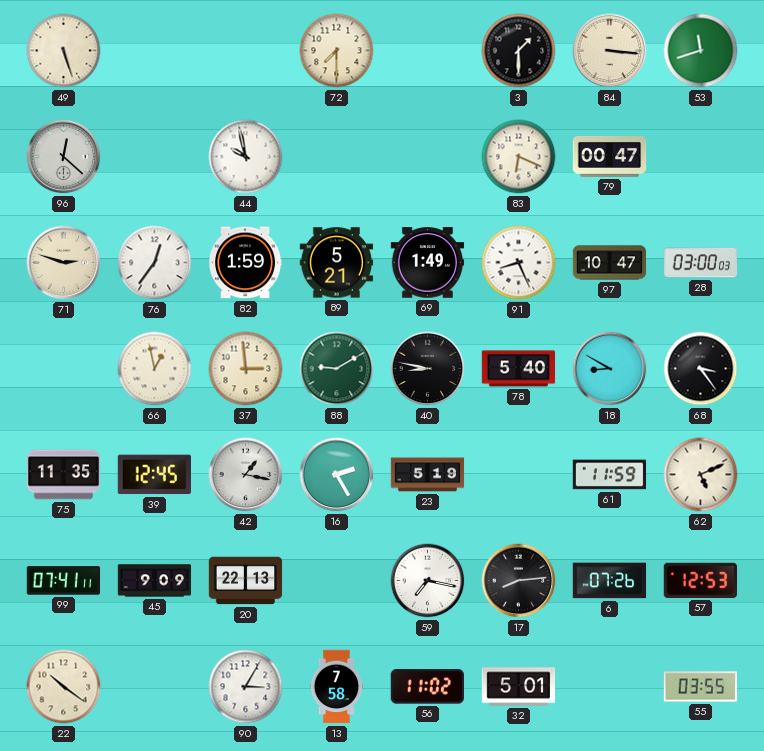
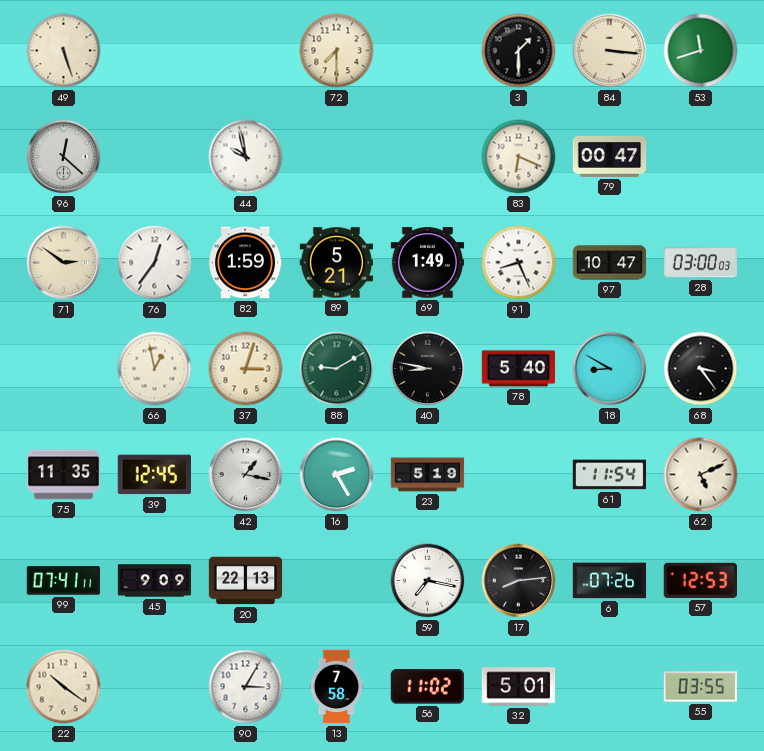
71: 2:48 -> 2:51
37: 2:59 -> 3:03
61: 11:59 -> 11:54
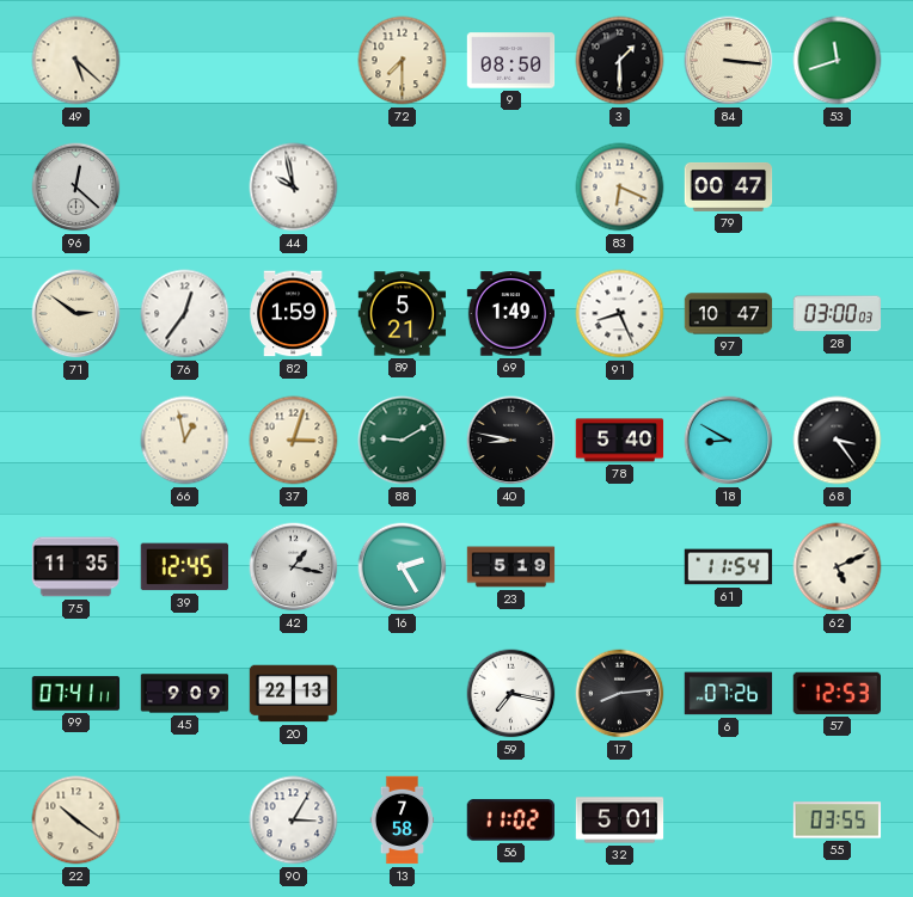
49: 5:27 -> 5:22
9: none -> 08:50
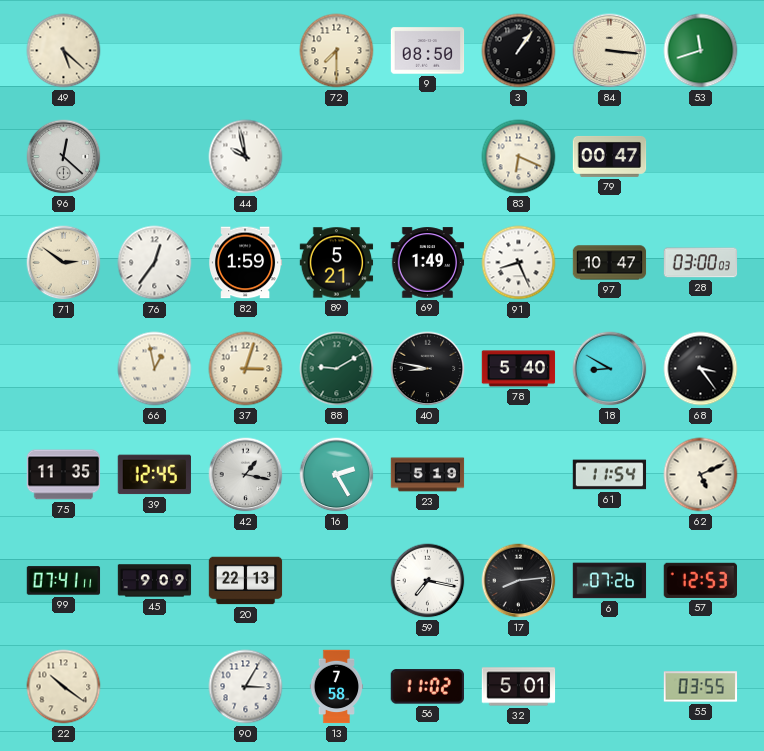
3: 1:30 -> 1:06
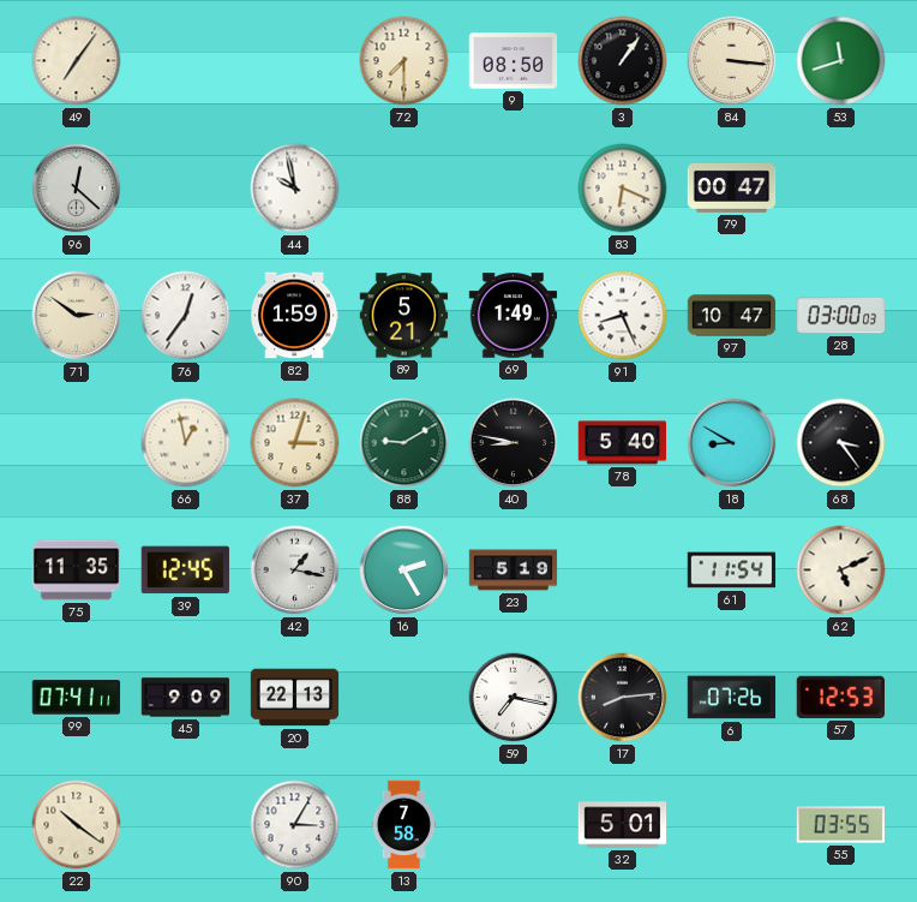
49: 5:22 -> 7:06
56: 11:02 -> none
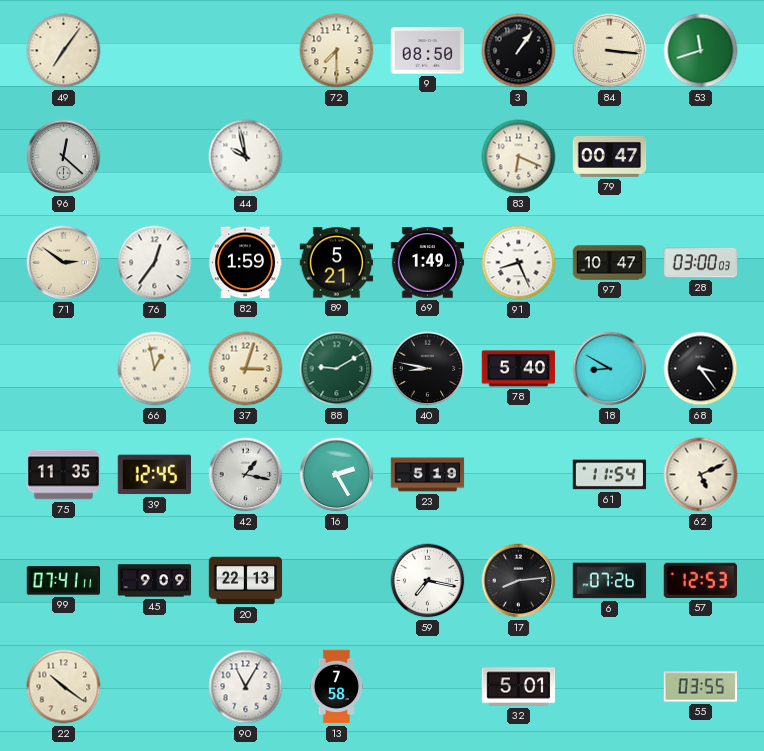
90: 3:05 -> 11:05
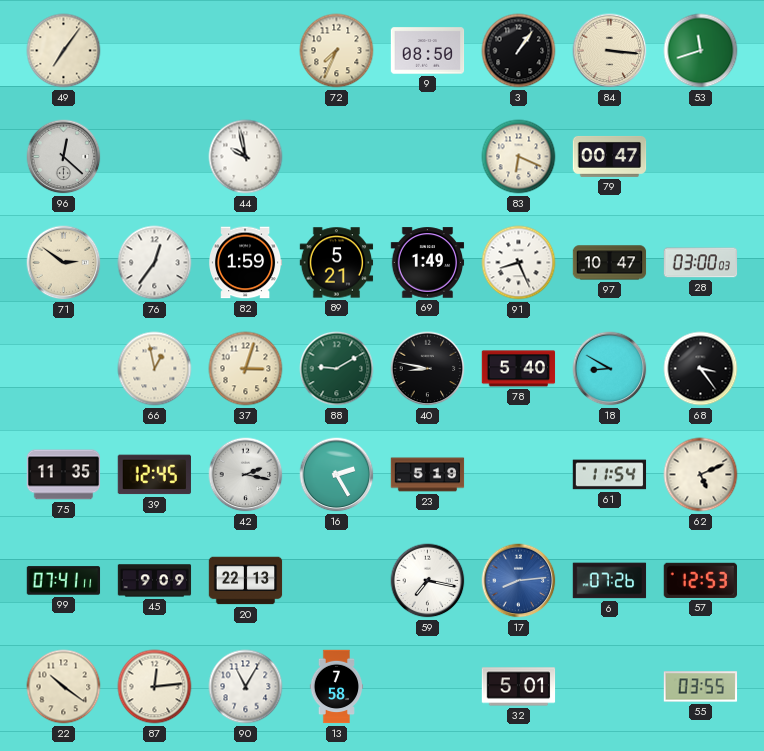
72: 7:30 -> 7:34
42: 1:17 -> 2:17
17 dial: black -> blue
87: none -> 12:14
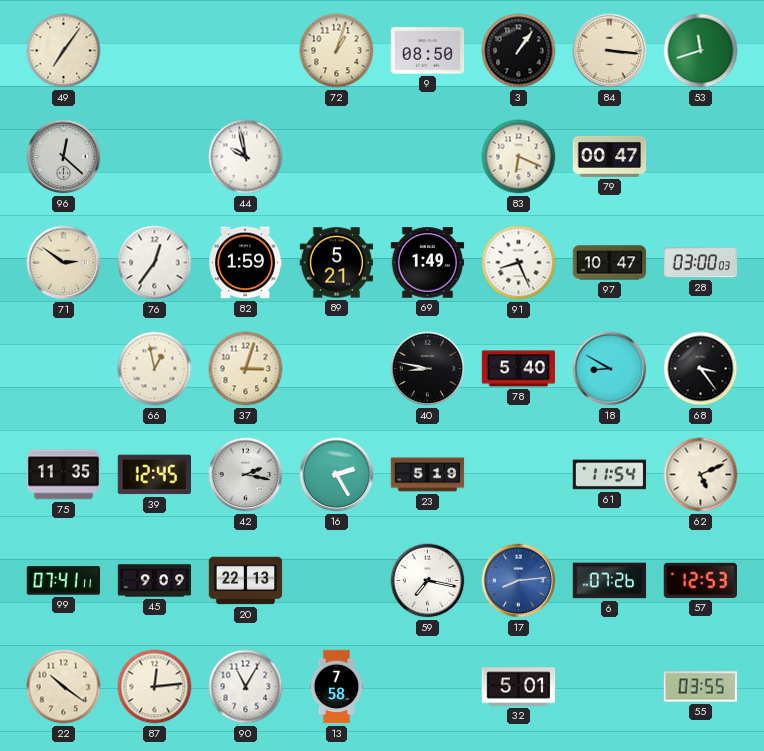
72: 7:34 -> 1:03
88: 9:10 -> none
